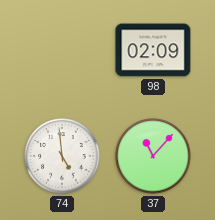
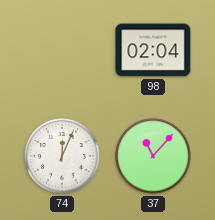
98: 02:09 -> 02:04
74: 4:59 -> 12:04
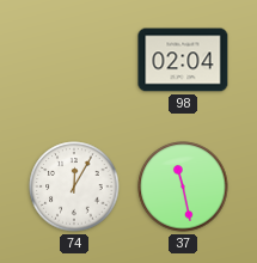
74: 12:04 -> 12:05
37: 11:07 -> 11:28
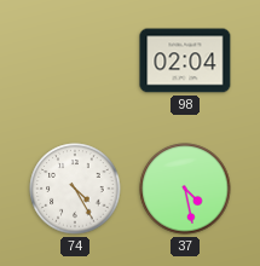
74: 12:05 -> 4:25
37: 11:28 -> 4:28
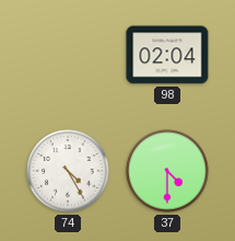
37: 4:28 -> 4:30
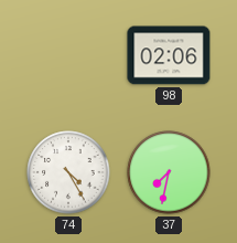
98: 02:04 -> 02:06
37: 4:30 -> 7:32
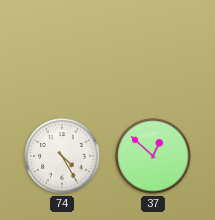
98: 02:06 -> none
37: 7:32 -> 12:52
